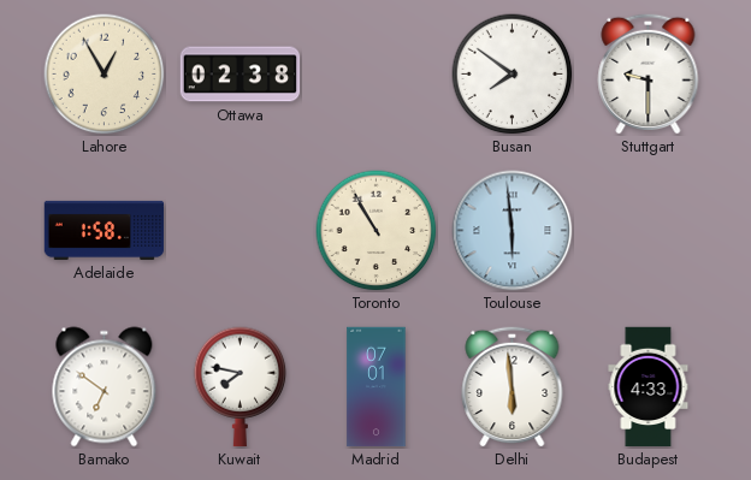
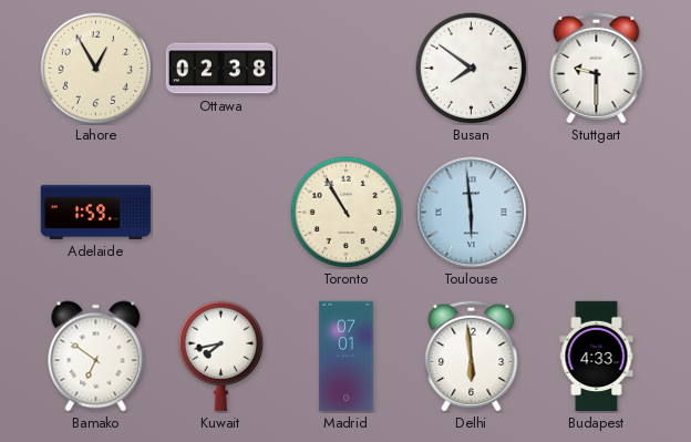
Adelaide: 1:58 -> 1:59
Kuwait: 7:47 -> 7:43
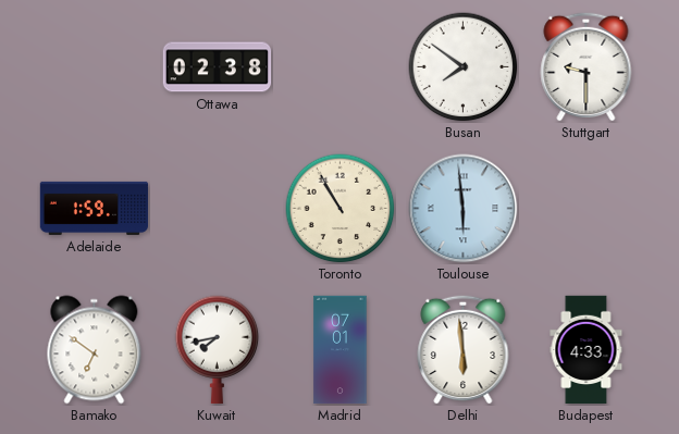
Lahore: 12:55 -> none
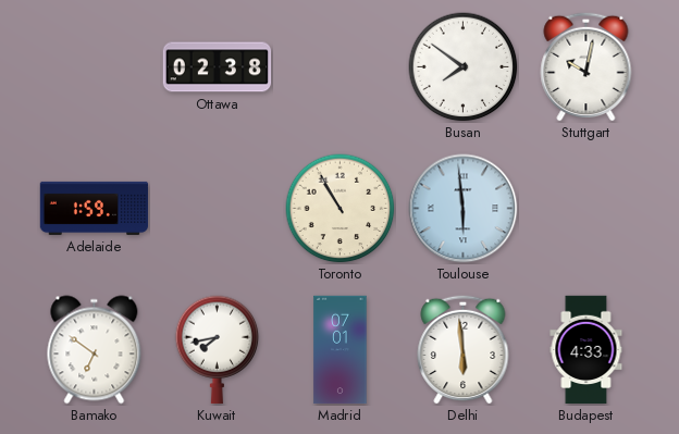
Stuttgart: 9:30 -> 10:02
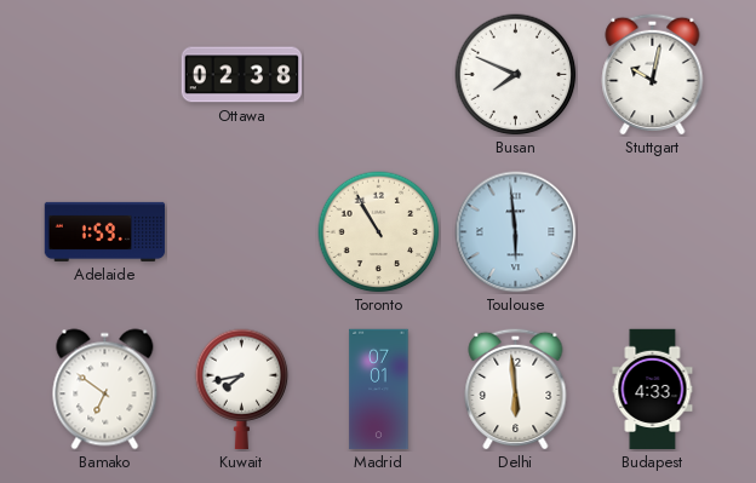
Busan: 7:51 -> 7:49
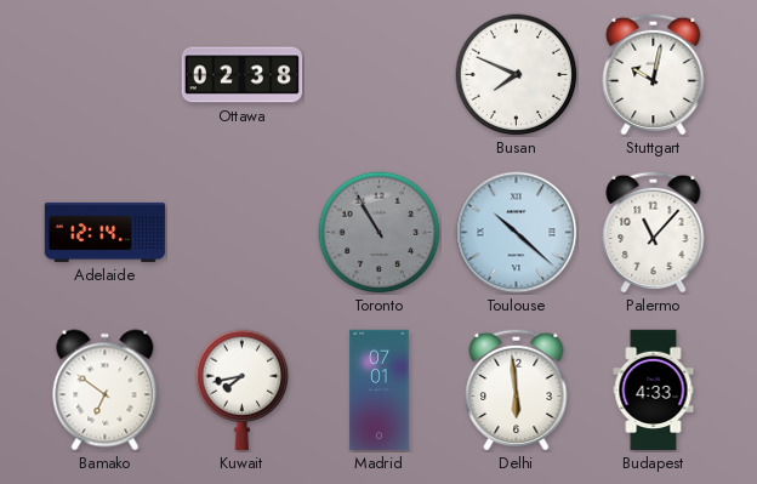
Adelaide: 1:59 -> 12:14
Toronto dial: cream -> grey
Toulouse: 5:59 -> 10:22
Palermo: none -> 11:07
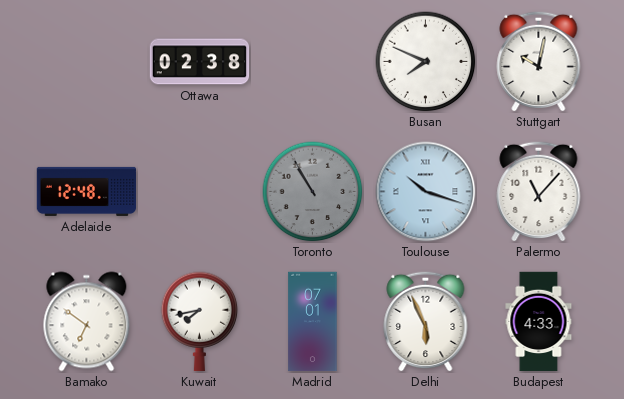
Adelaide: 12:14 -> 12:48
Toulouse: 10:22 -> 10:18
Delhi: 5:59 -> 5:56
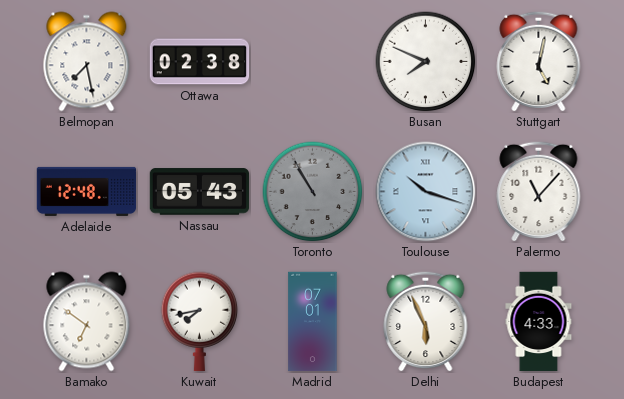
Belmopan: none -> 7:28
Stuttgart: 10:02 -> 5:02
Nassau: none -> 05:43
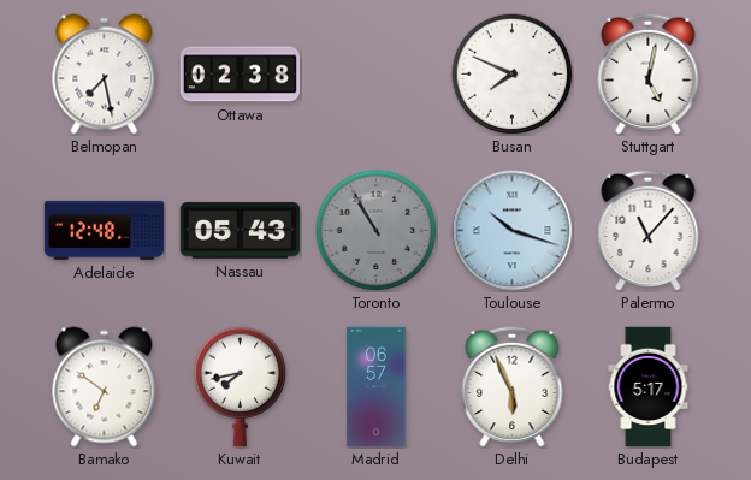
Madrid: 07:01 -> 06:57
Budapest: 4:33 -> 5:17
